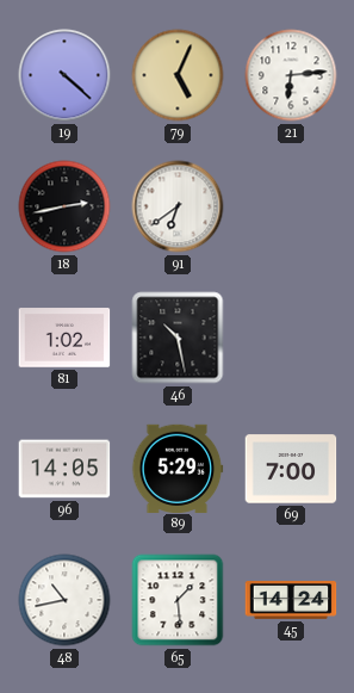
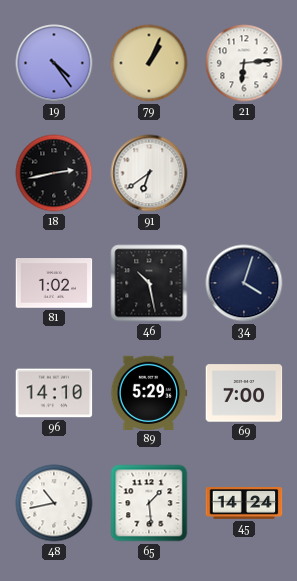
19: 4:22 -> 4:24
79: 5:04 -> 1:04
34: none -> 4:03
96: 14:05 -> 14:10
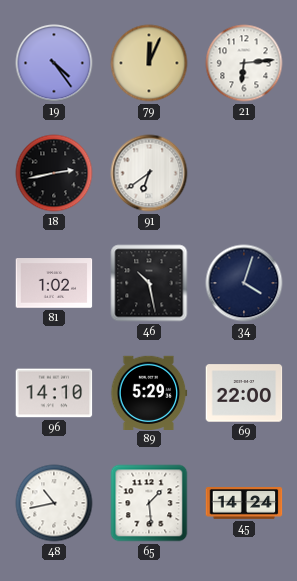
79: 1:04 -> 12:04
69: 7:00 -> 22:00
